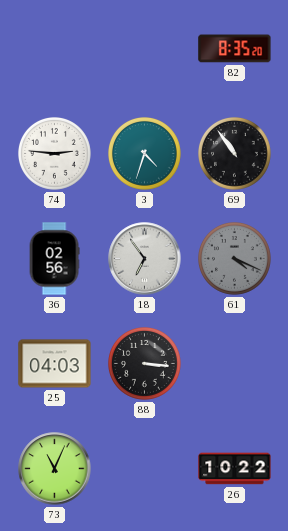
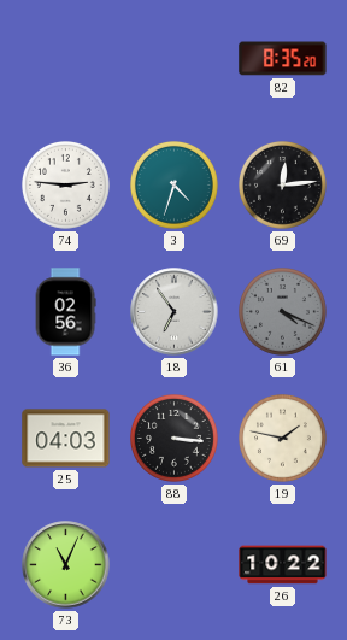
69: 10:54 -> 12:14
19: none -> 1:47
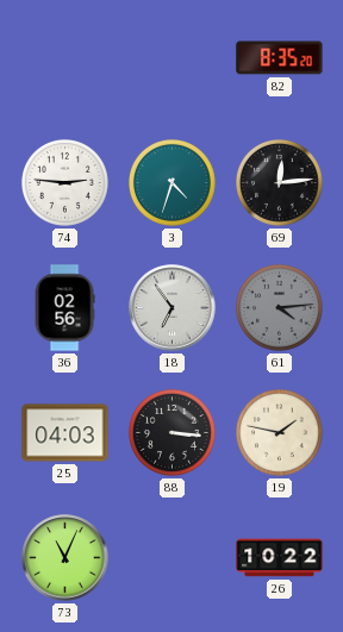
61: 4:19 -> 4:14
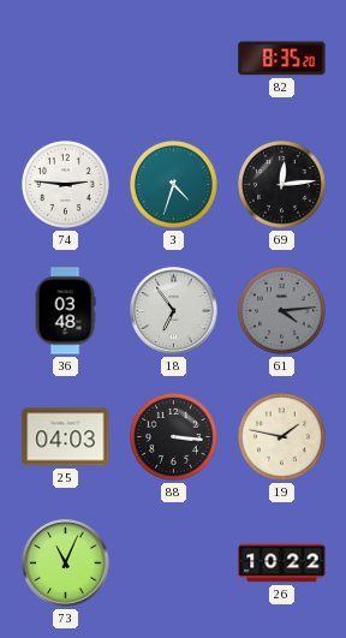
36: 02:56 -> 03:48
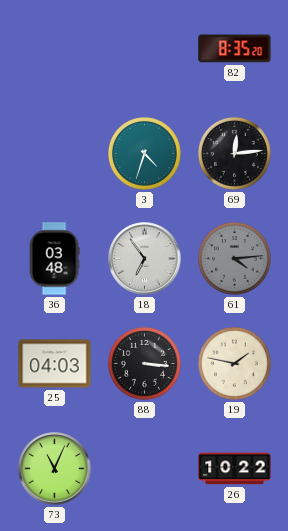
74: 2:46 -> none
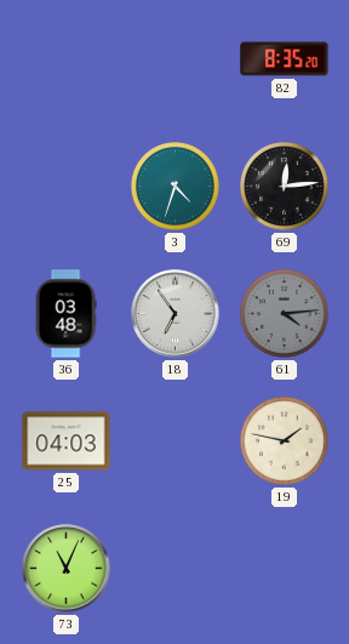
88: 3:16 -> none
26: 10:22 -> none
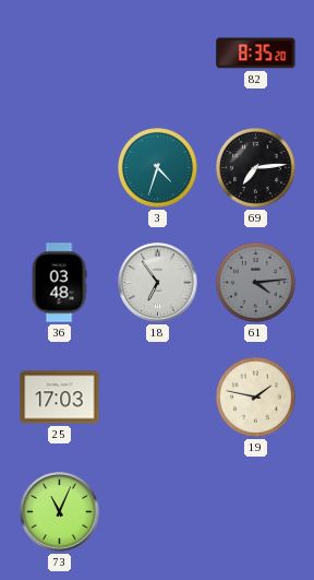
69: 12:14 -> 7:14
25: 04:03 -> 17:03
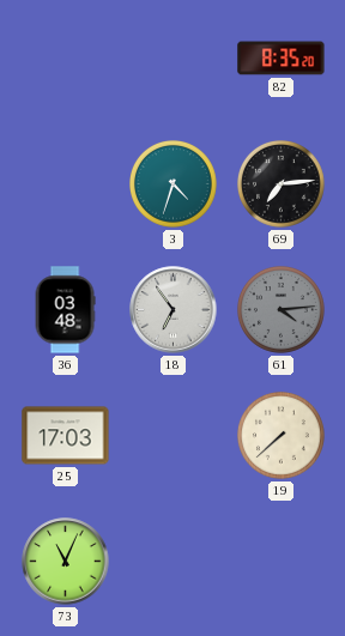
19: 1:47 -> 7:38
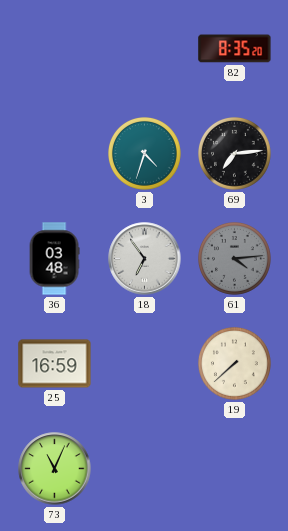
25: 17:03 -> 16:59
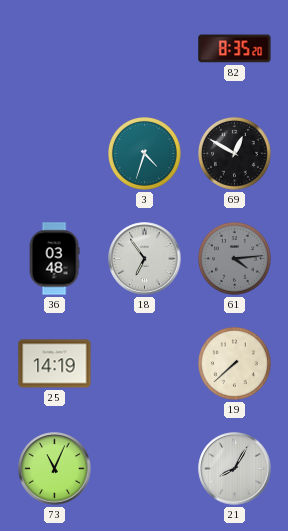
69: 7:14 -> 12:50
25: 16:59 -> 14:19
21: none -> 8:05
